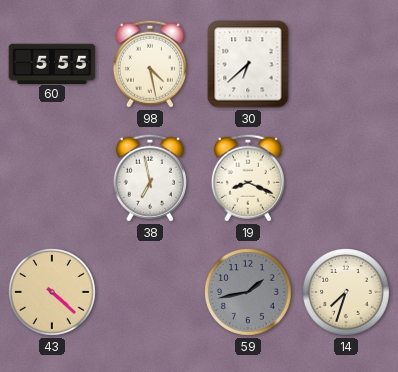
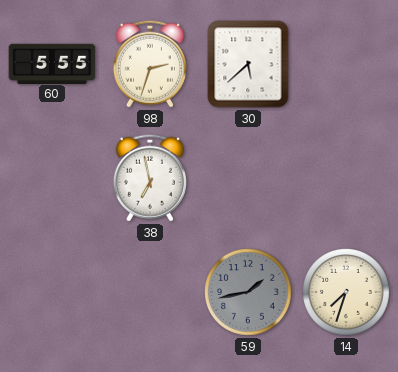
98: 4:28 -> 2:33
30: 6:38 -> 5:38
19: 8:19 -> none
43: 4:22 -> none
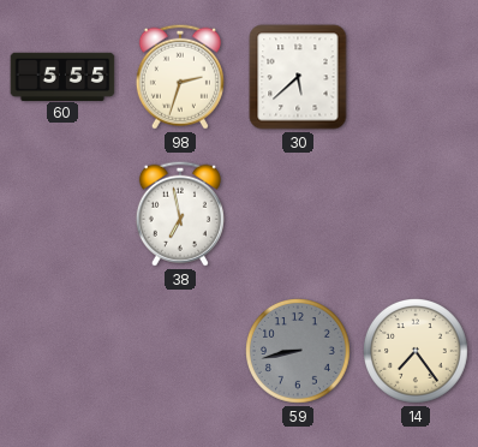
59: 1:43 -> 8:43
14: 7:33 -> 7:24
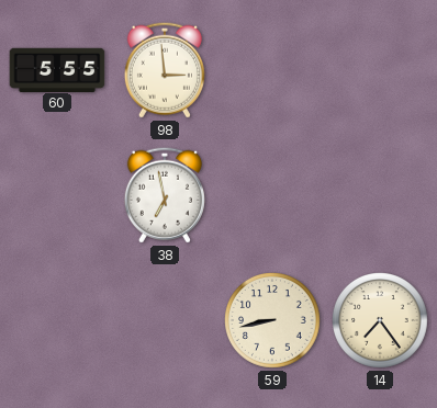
98: 2:33 -> 2:59
30: 5:38 -> none
59 dial: grey -> cream
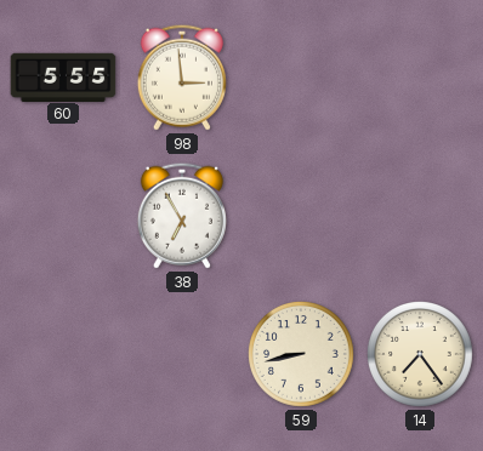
38: 6:58 -> 6:55
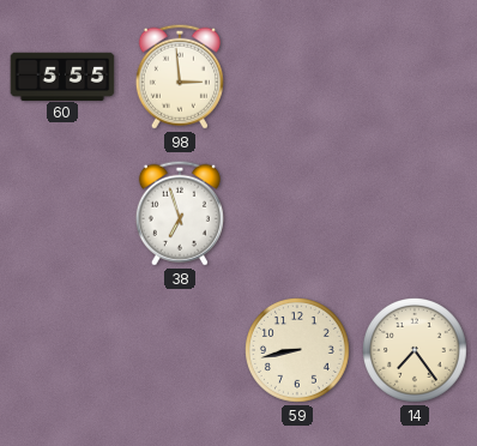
38: 6:55 -> 6:57
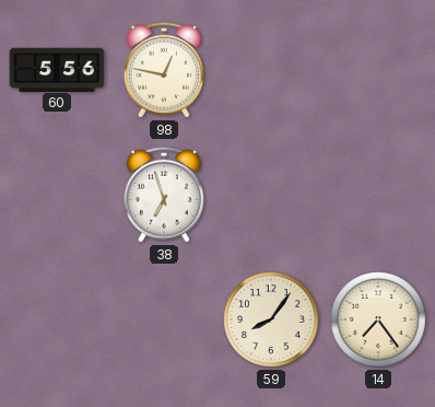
60: 5:55 -> 5:56
98: 2:59 -> 12:47
59: 8:43 -> 8:06
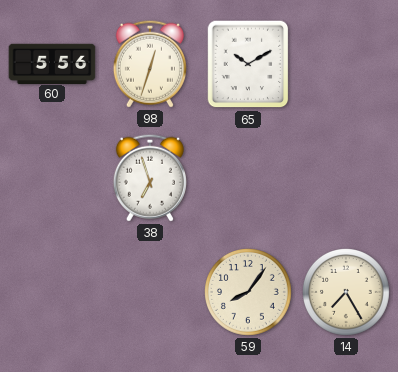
98: 12:47 -> 12:33
65: none -> 10:10
14: 7:24 -> 7:25
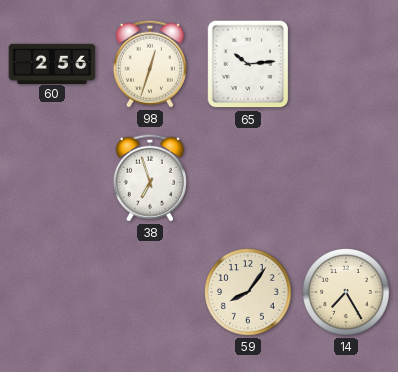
60: 5:56 -> 2:56
65: 10:10 -> 10:14
